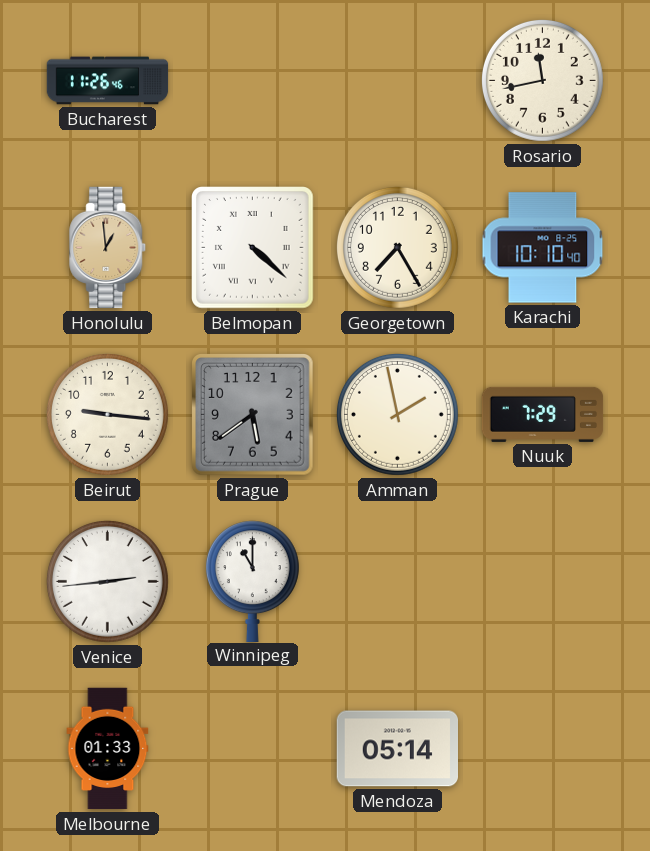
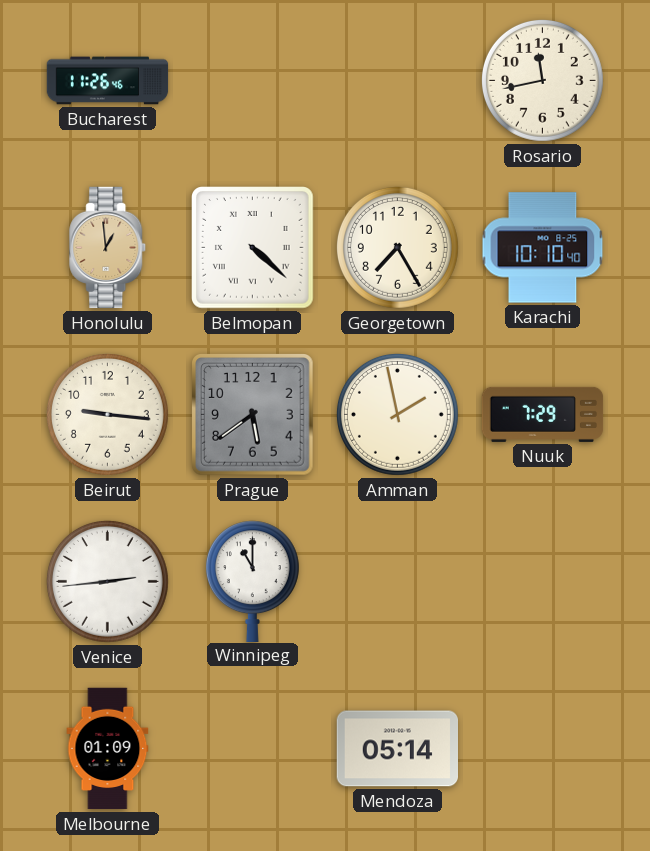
Melbourne: 01:33 -> 01:09
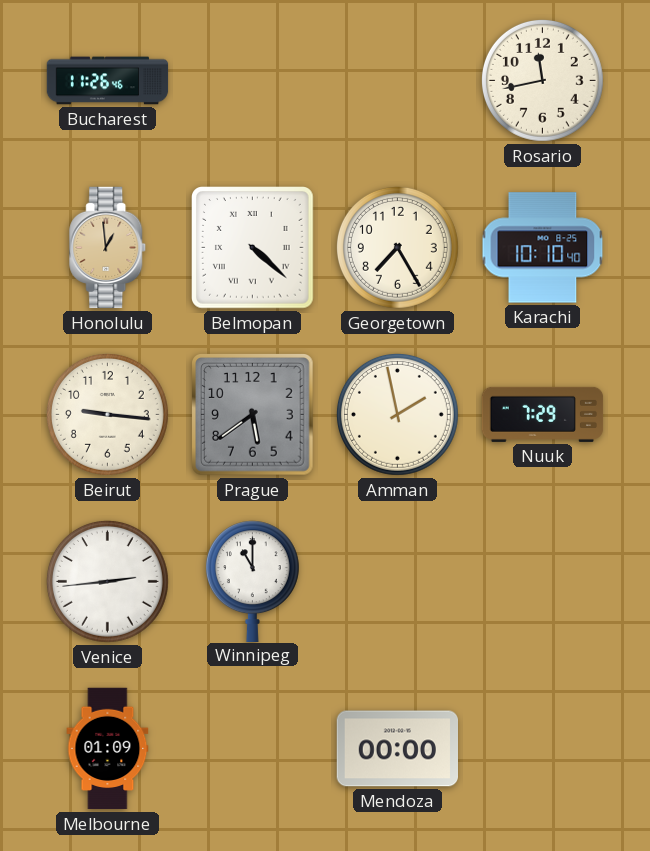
Mendoza: 05:14 -> 00:00
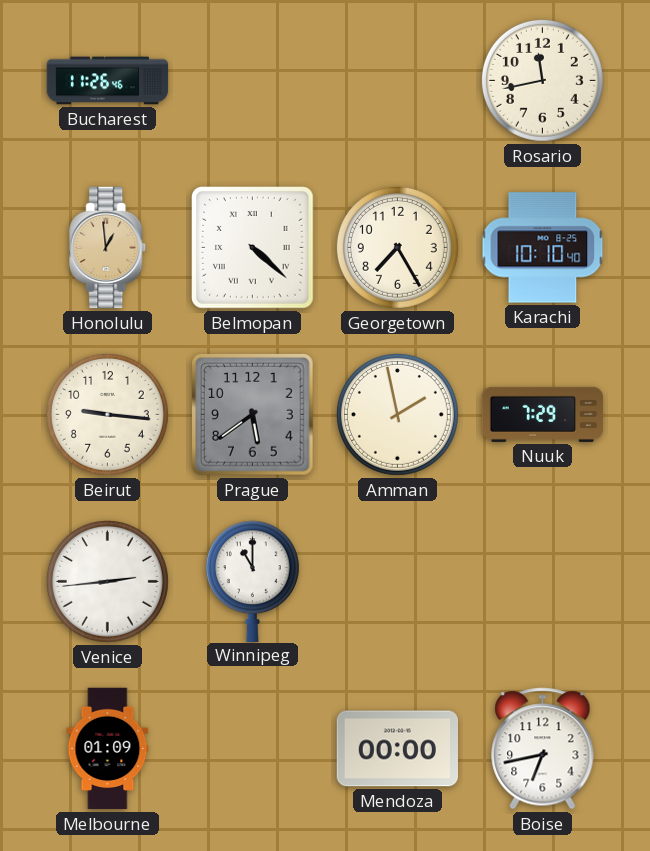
Boise: none -> 6:43
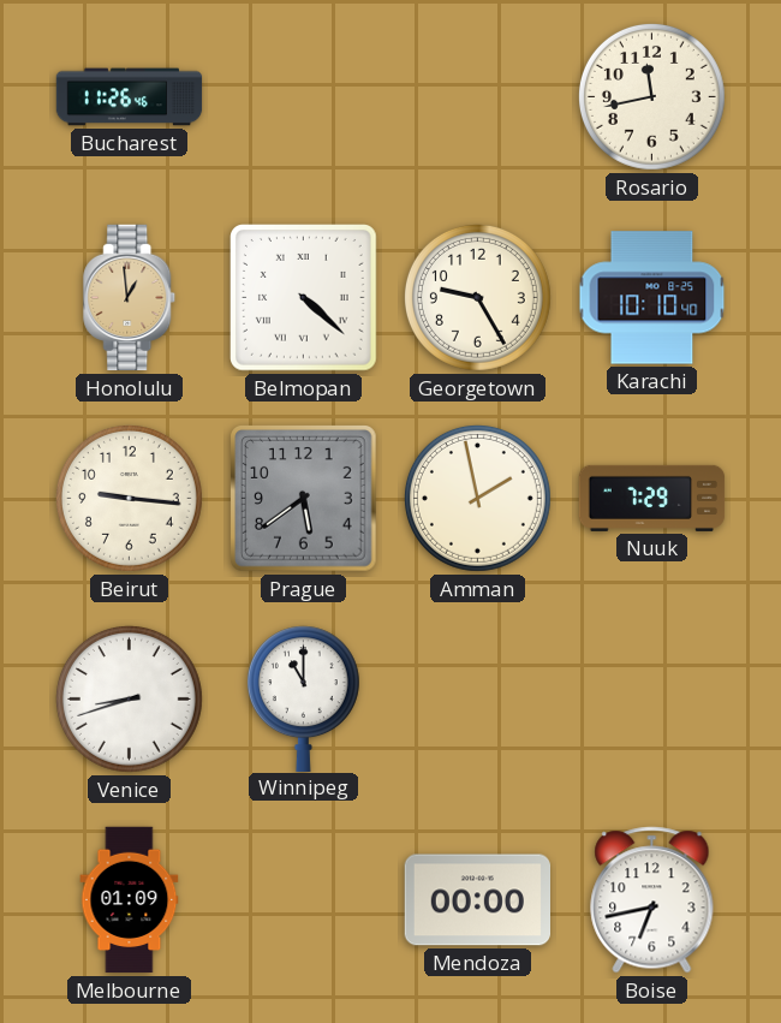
Georgetown: 7:25 -> 9:25
Venice: 2:44 -> 8:42
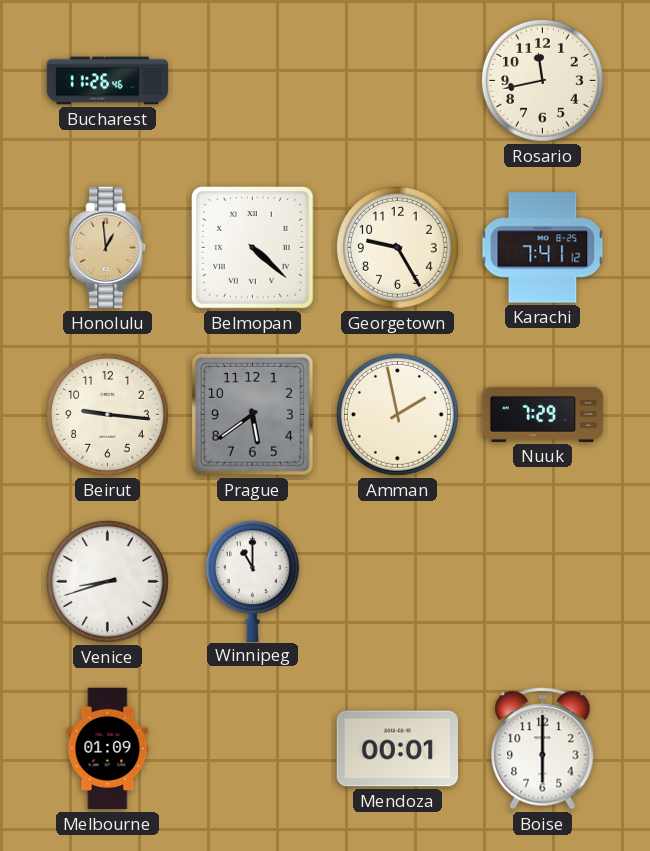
Karachi: 10:10 -> 7:41
Mendoza: 00:00 -> 00:01
Boise: 6:43 -> 6:00
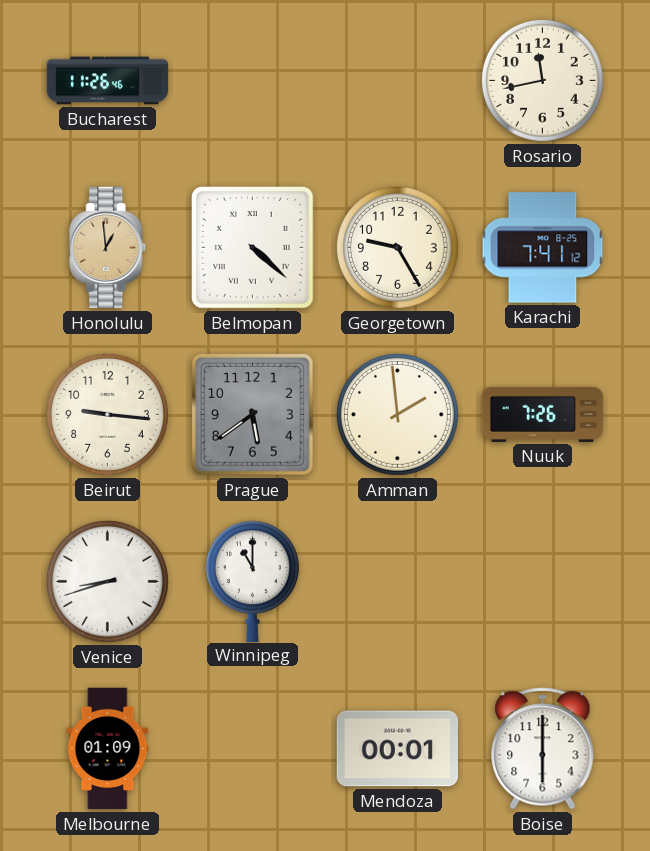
Amman: 1:58 -> 1:59
Nuuk: 7:29 -> 7:26
